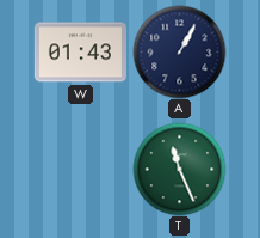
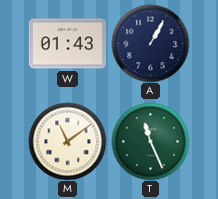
M: none -> 11:09
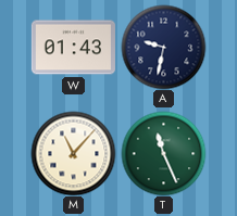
A: 1:05 -> 9:32
M: 11:09 -> 11:07
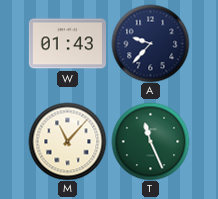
A: 9:32 -> 9:37
